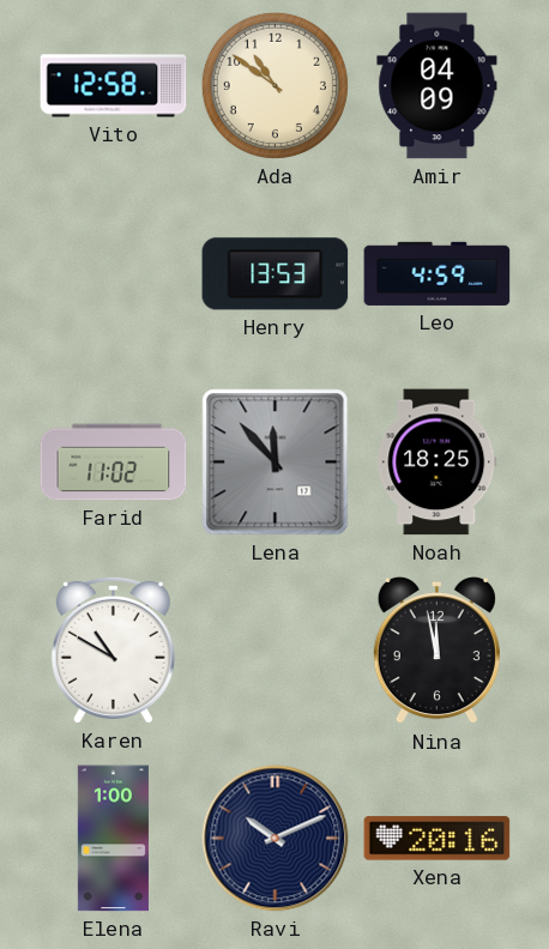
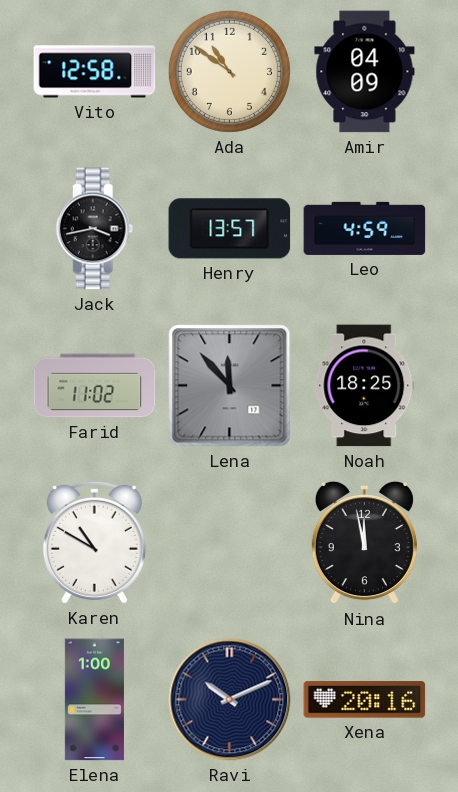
Jack: none -> 3:43
Henry: 13:53 -> 13:57
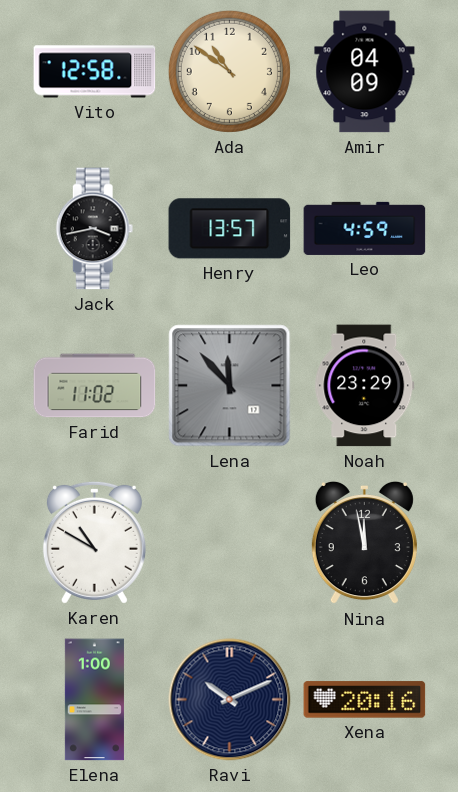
Noah: 18:25 -> 23:29
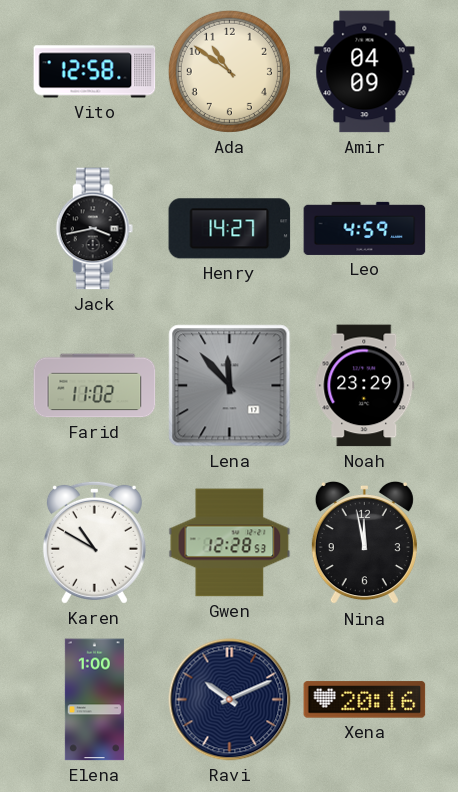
Henry: 13:57 -> 14:27
Gwen: none -> 12:28
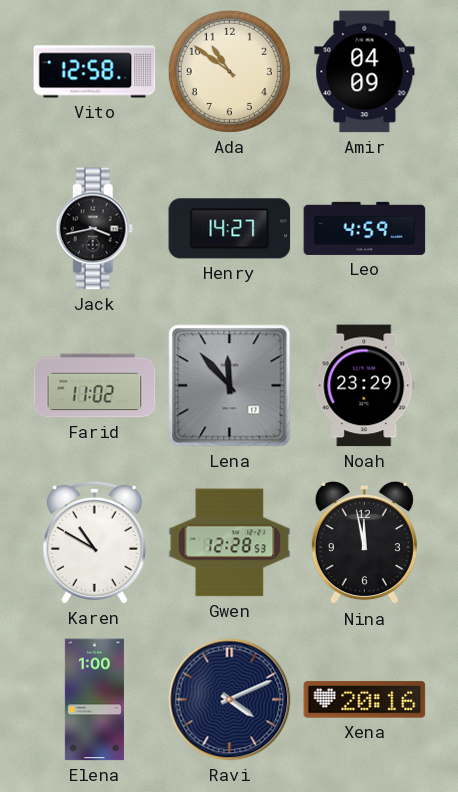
Ravi: 10:11 -> 4:11
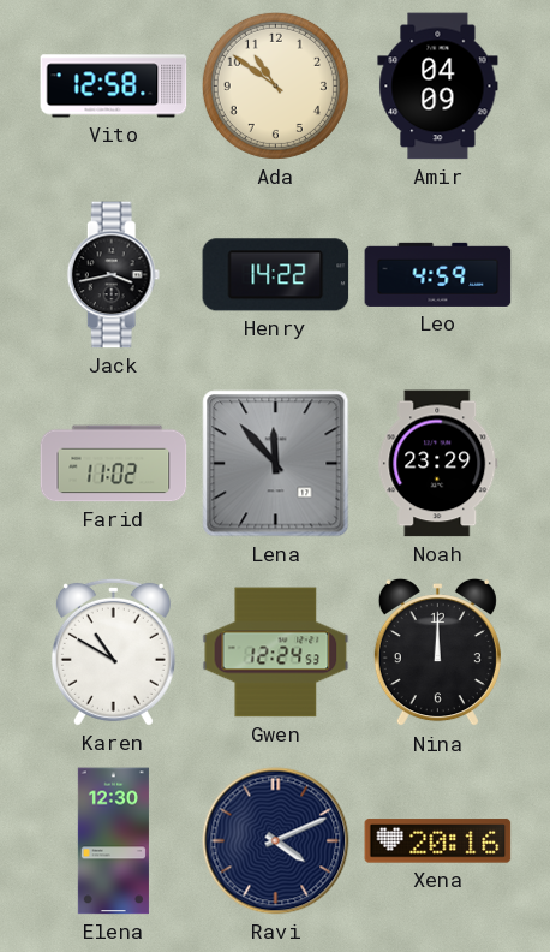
Henry: 14:27 -> 14:22
Gwen: 12:28 -> 12:24
Nina: 11:58 -> 12:00
Elena: 1:00 -> 12:30
